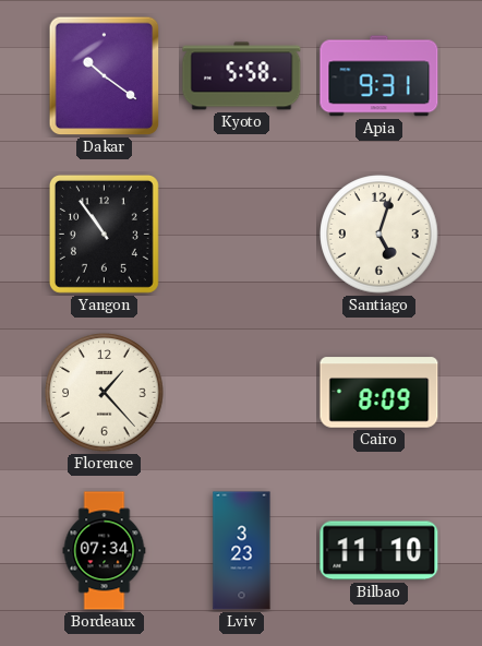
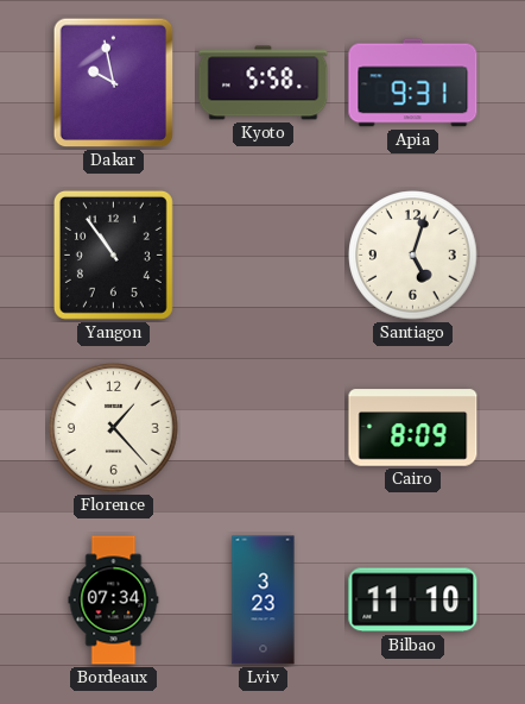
Dakar: 10:21 -> 9:58
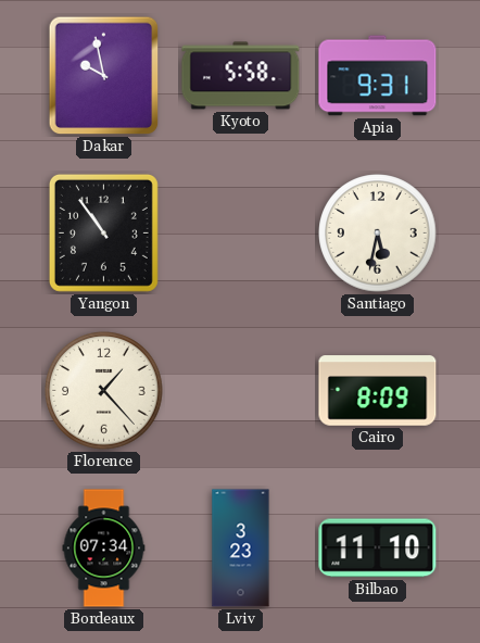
Santiago: 5:03 -> 5:32
